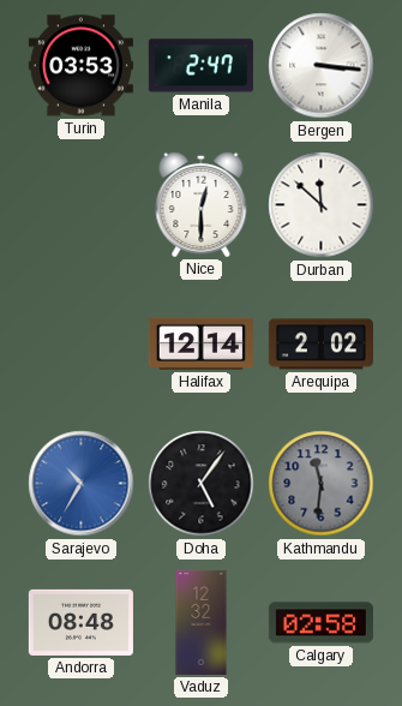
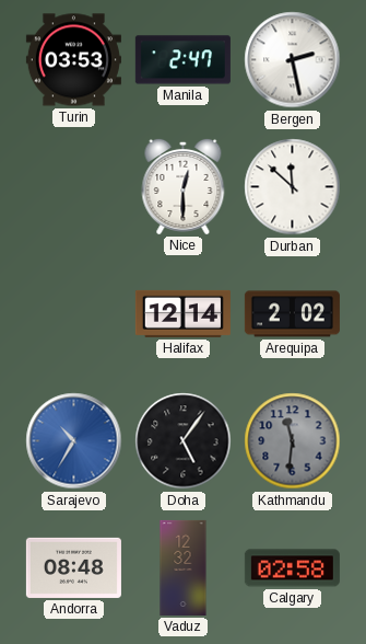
Bergen: 3:16 -> 2:28
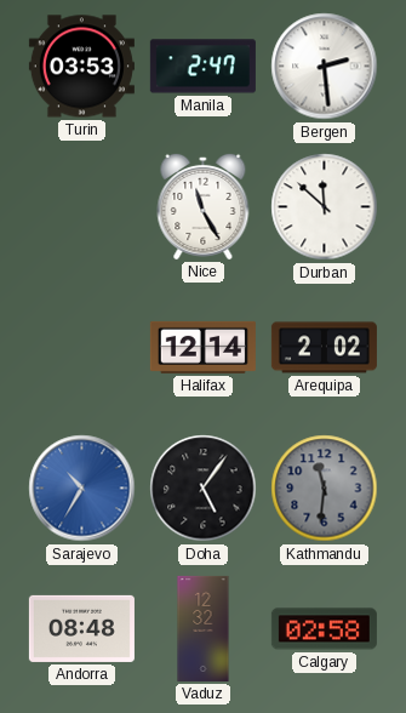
Bergen: 2:28 -> 2:29
Nice: 12:30 -> 11:25
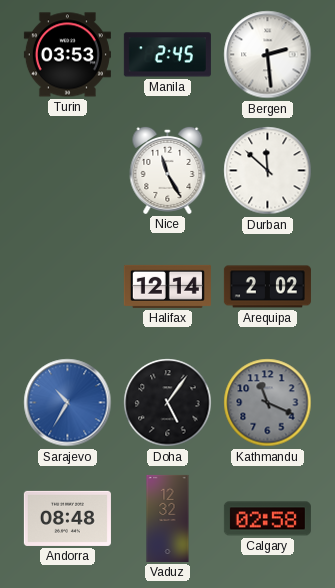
Manila: 2:47 -> 2:45
Kathmandu: 11:31 -> 11:19
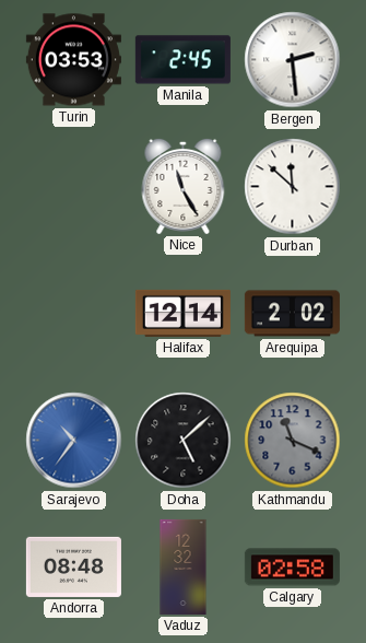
Sarajevo: 10:35 -> 10:36
Doha: 5:06 -> 5:08
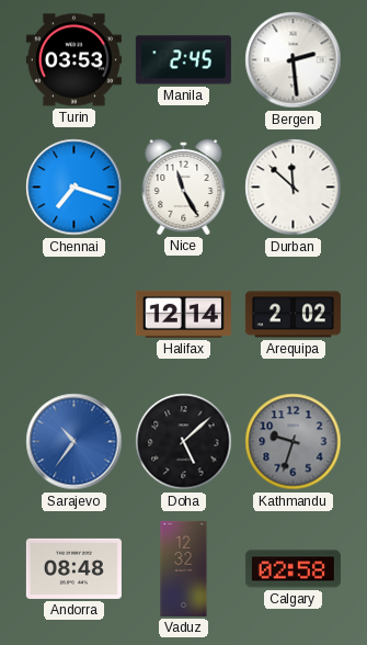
Chennai: none -> 7:18
Kathmandu: 11:19 -> 9:33
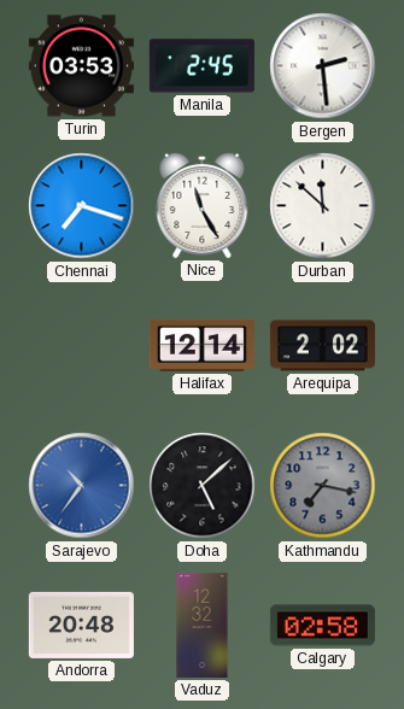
Kathmandu: 9:33 -> 7:17
Andorra: 08:48 -> 20:48
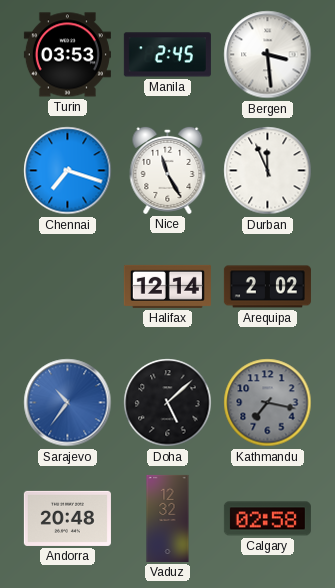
Bergen: 2:29 -> 3:29
Durban: 11:52 -> 11:56
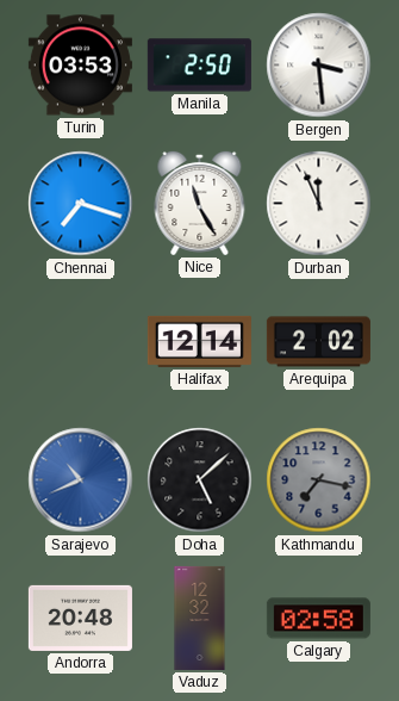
Manila: 2:45 -> 2:50
Sarajevo: 10:36 -> 10:41
